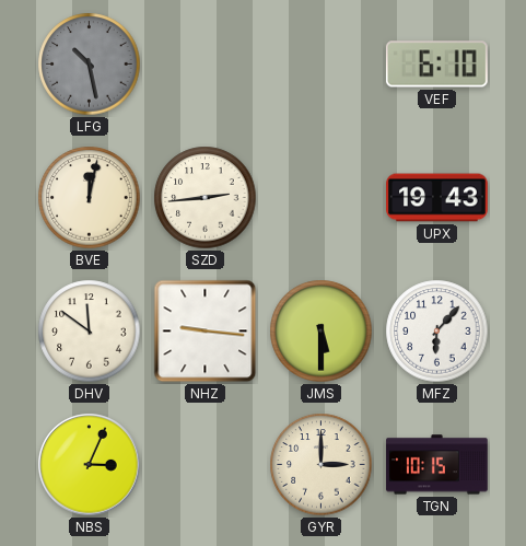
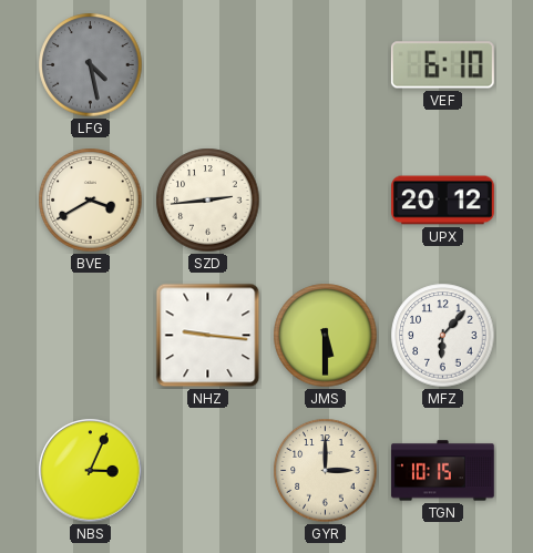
LFG: 10:28 -> 4:28
BVE: 12:02 -> 3:40
UPX: 19:43 -> 20:12
DHV: 11:51 -> none
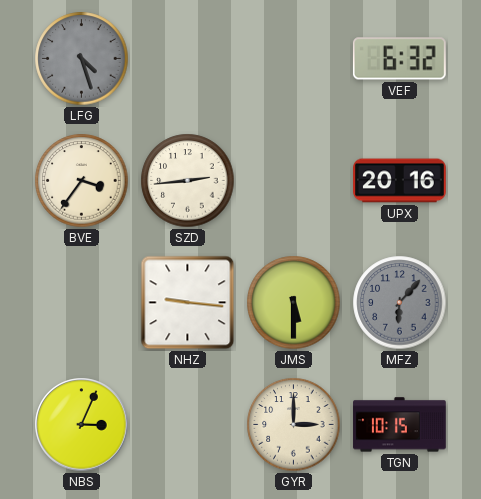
LFG: 4:28 -> 4:27
VEF: 6:10 -> 6:32
BVE: 3:40 -> 3:36
UPX: 20:12 -> 20:16
MFZ dial: white -> grey
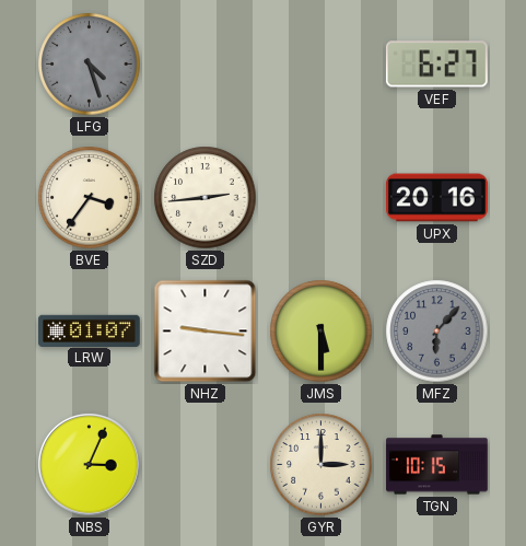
VEF: 6:32 -> 6:27
LRW: none -> 01:07
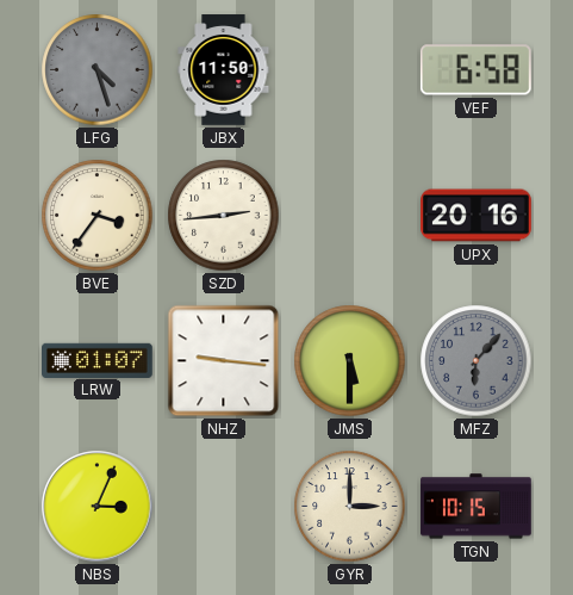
JBX: none -> 11:50
VEF: 6:27 -> 6:58
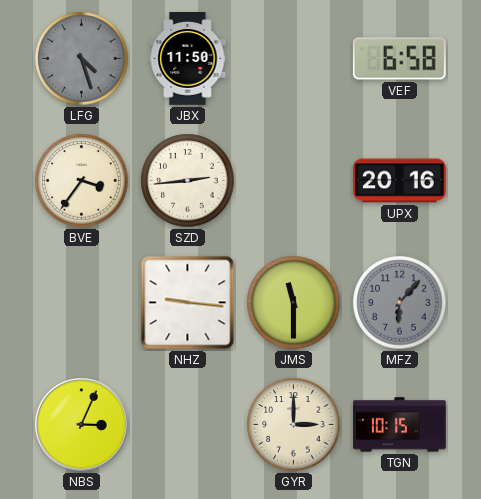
LRW: 01:07 -> none
JMS: 5:30 -> 11:30
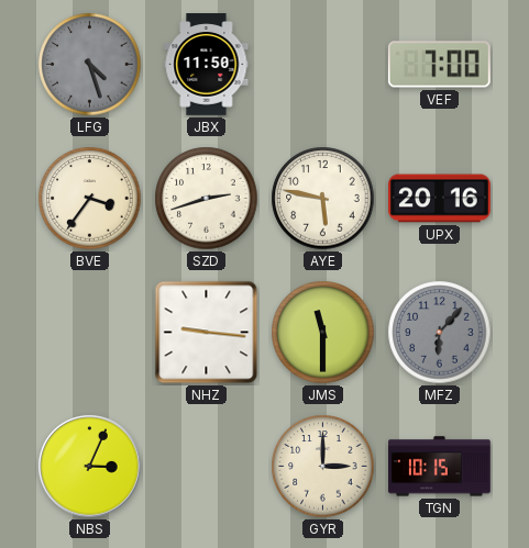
VEF: 6:58 -> 7:00
SZD: 2:44 -> 2:42
AYE: none -> 5:47
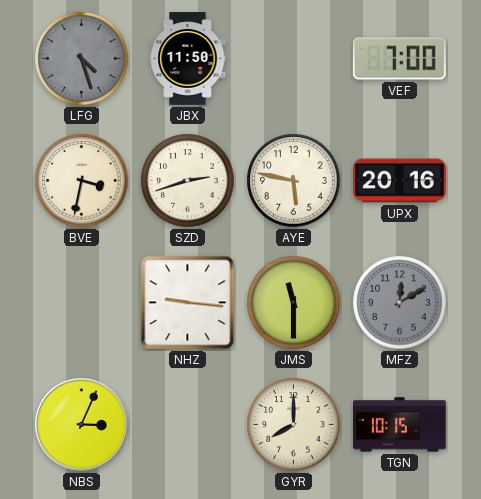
BVE: 3:36 -> 3:32
MFZ: 6:07 -> 12:10
GYR: 3:00 -> 8:00
